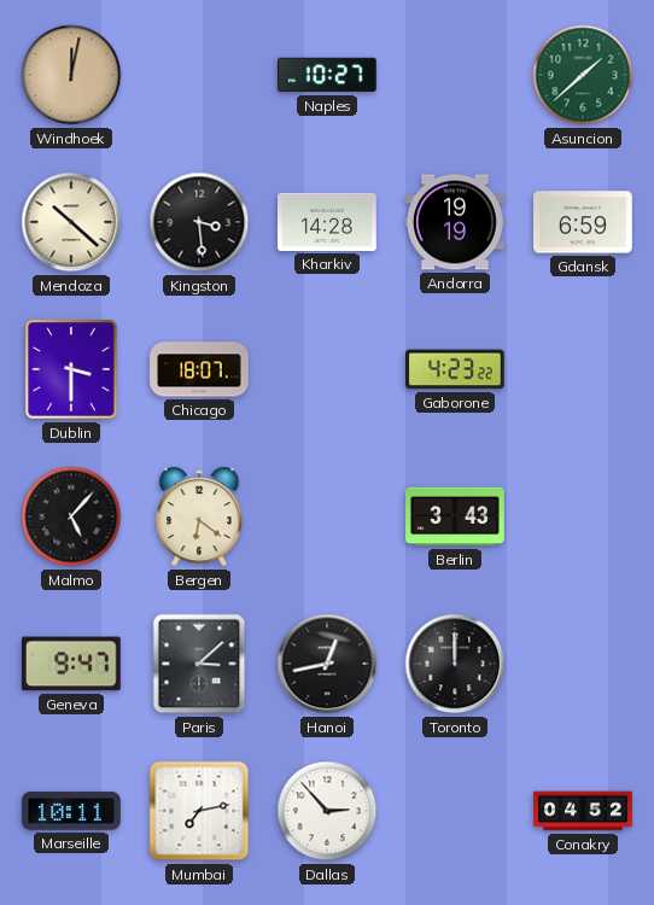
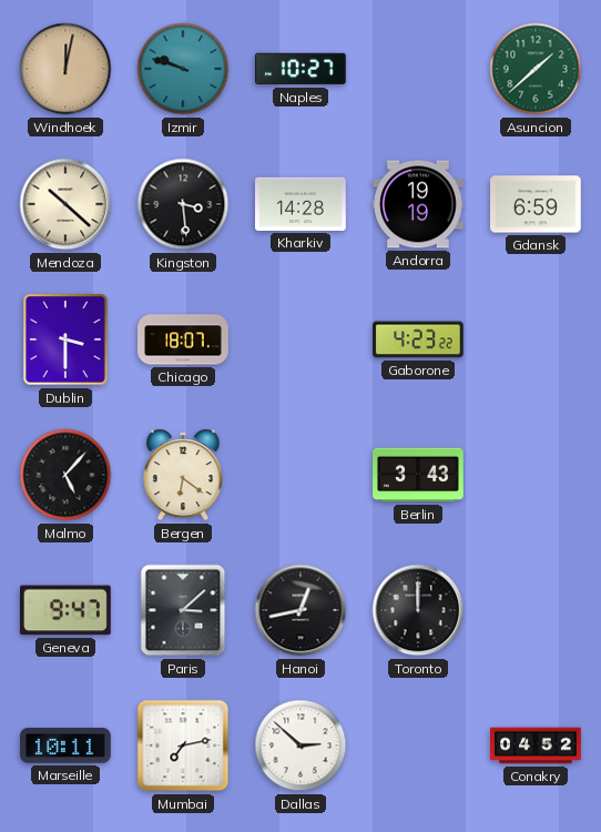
Izmir: none -> 9:48
Dallas: 2:53 -> 2:52
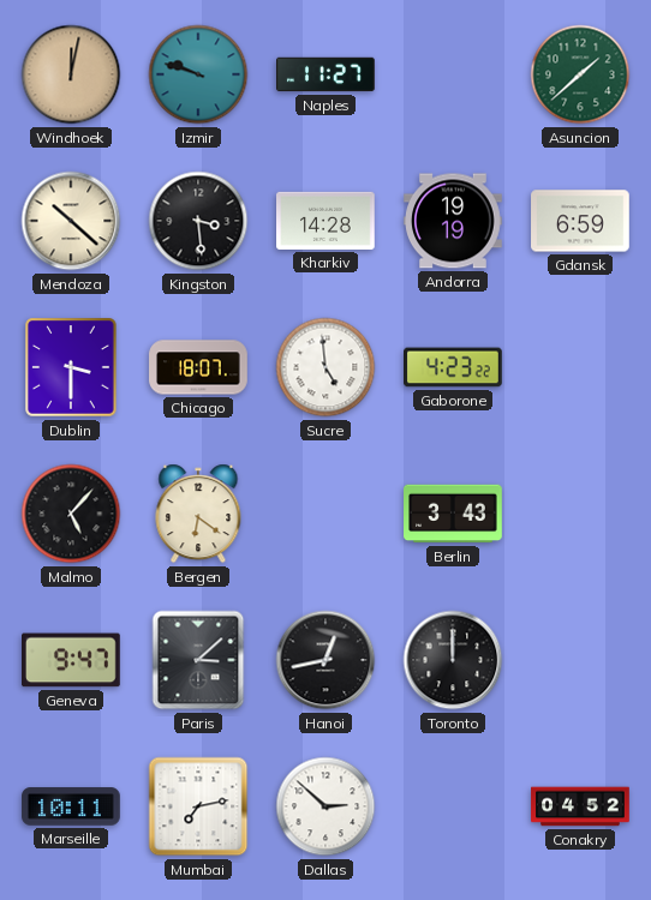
Naples: 10:27 -> 11:27
Sucre: none -> 4:59
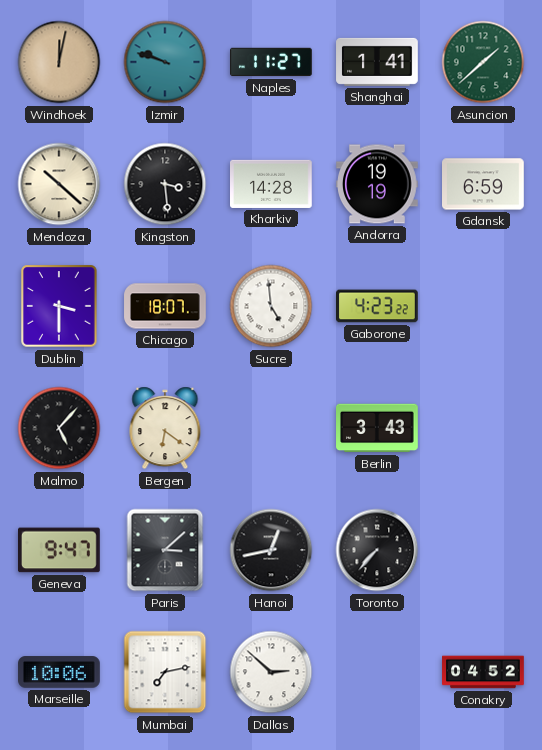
Shanghai: none -> 1:41
Toronto: 12:00 -> 7:37
Marseille: 10:11 -> 10:06
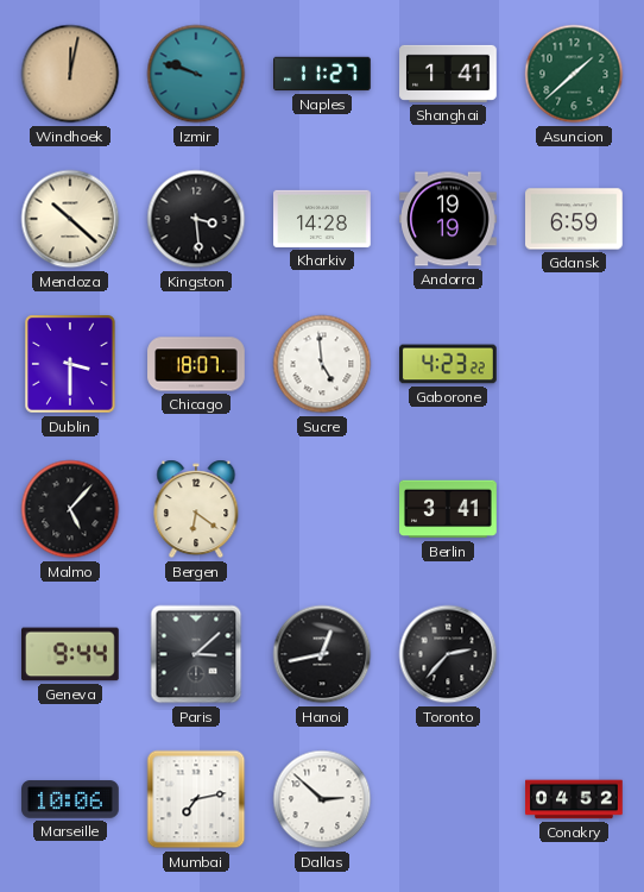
Berlin: 3:43 -> 3:41
Geneva: 9:47 -> 9:44
Toronto: 7:37 -> 2:37
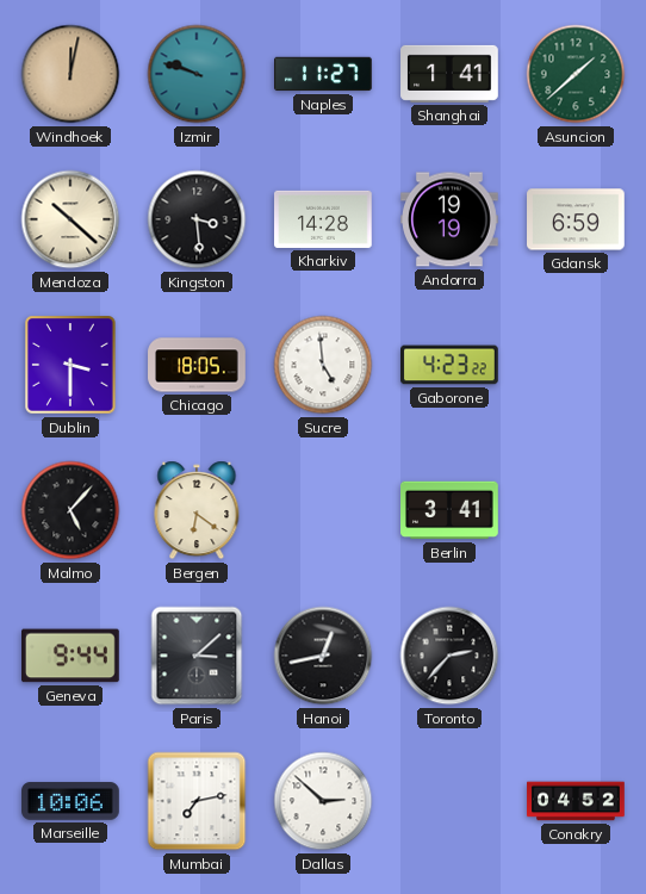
Chicago: 18:07 -> 18:05
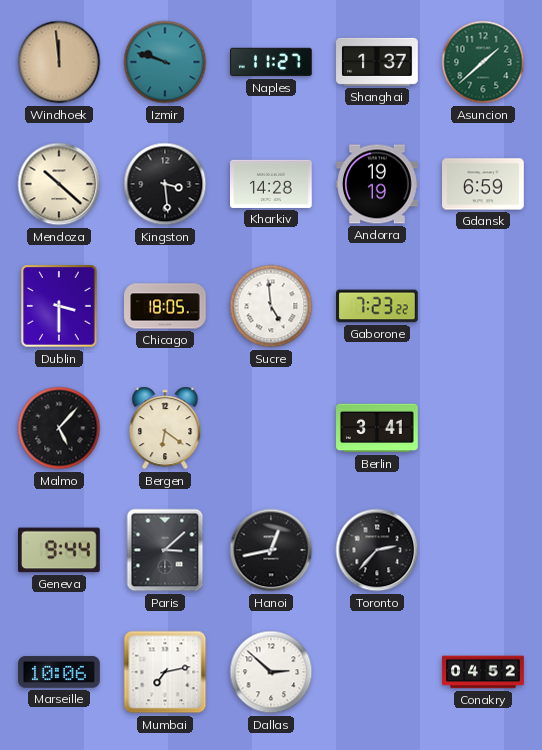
Windhoek: 12:02 -> 11:59
Shanghai: 1:41 -> 1:37
Gaborone: 4:23 -> 7:23
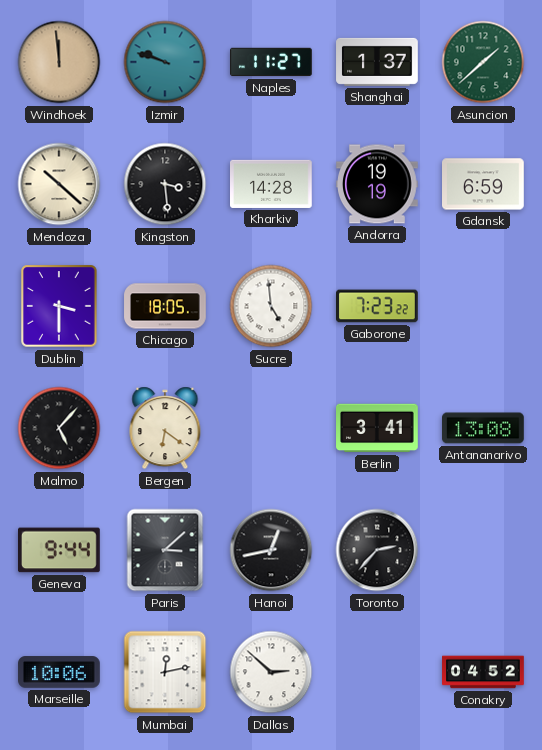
Antananarivo: none -> 13:08
Mumbai: 7:13 -> 12:13
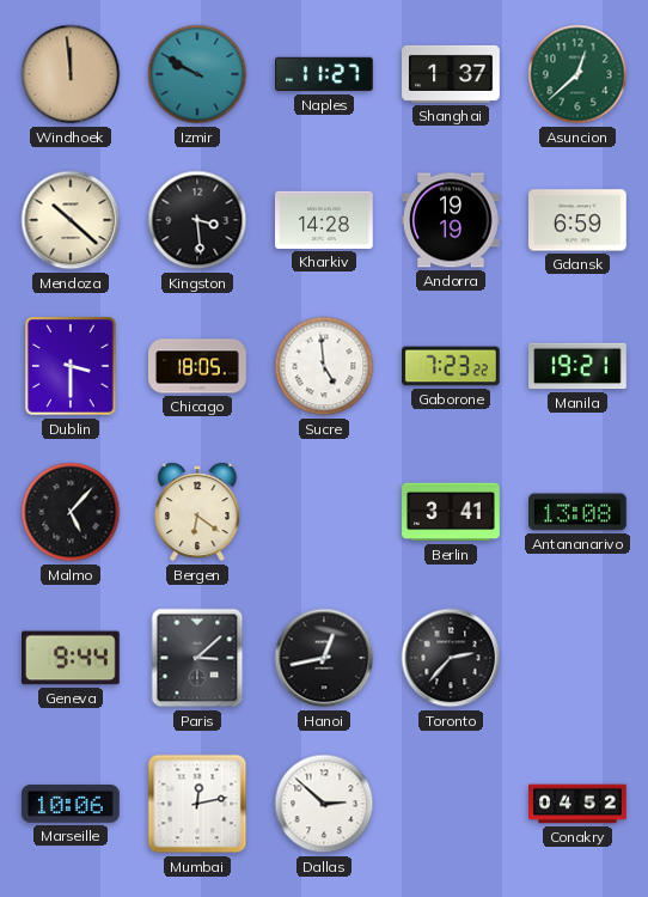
Izmir: 9:48 -> 9:50
Asuncion: 1:38 -> 12:38
Manila: none -> 19:21
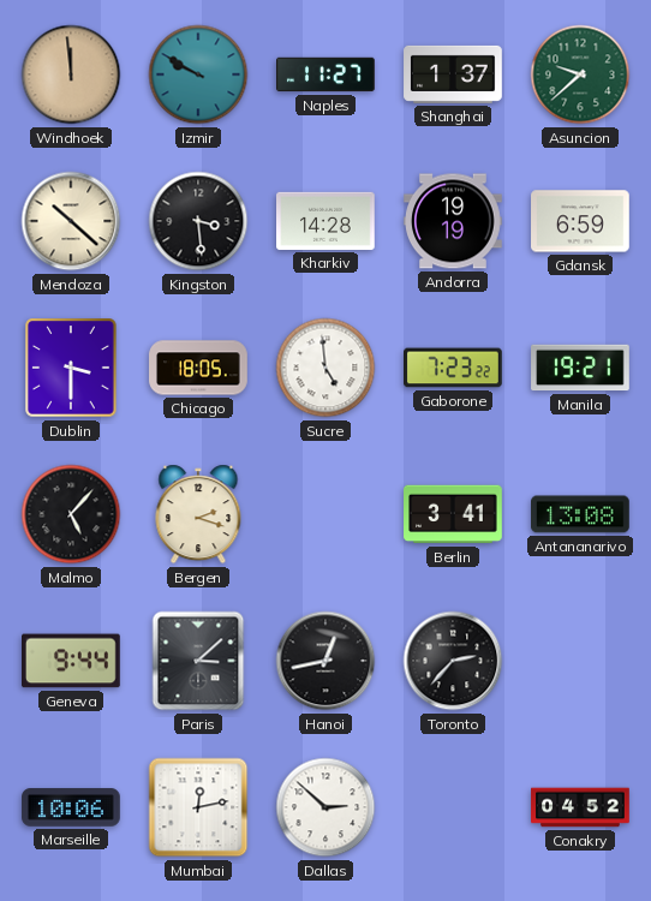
Asuncion: 12:38 -> 9:38
Bergen: 6:21 -> 2:18
